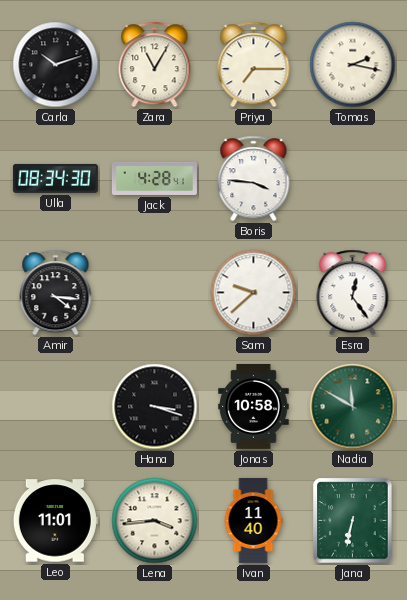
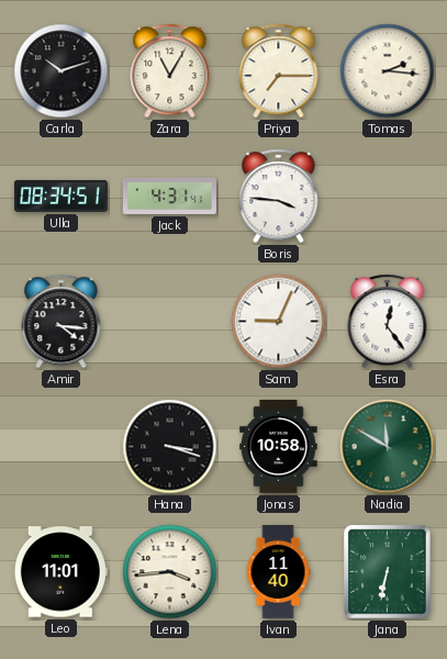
Tomas: 2:17 -> 2:16
Ulla: 08:34:30 -> 08:34:51
Jack: 4:28 -> 4:31
Sam: 9:38 -> 9:04
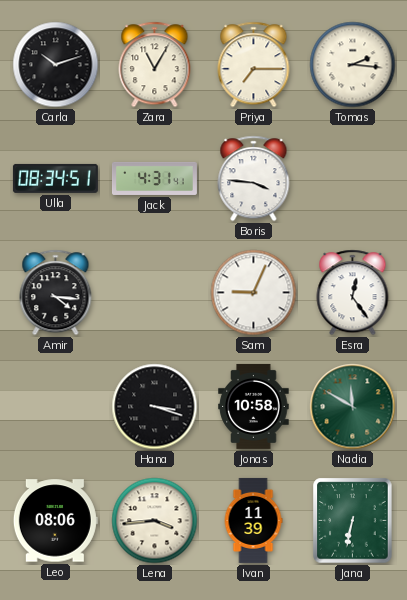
Leo: 11:01 -> 08:06
Ivan: 11:40 -> 11:39
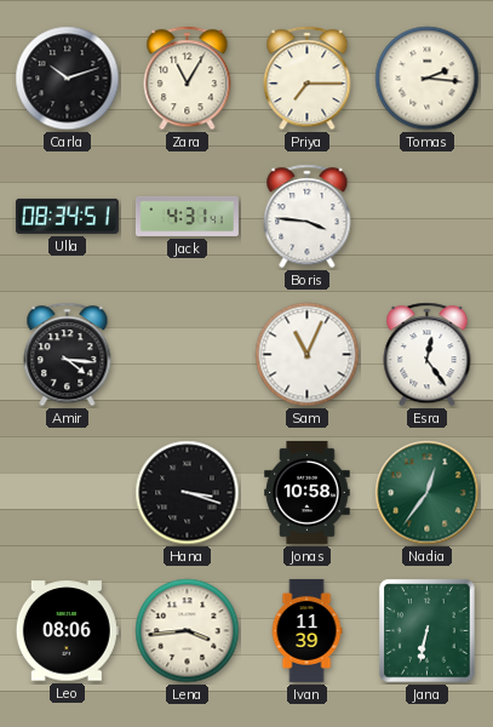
Sam: 9:04 -> 11:04
Nadia: 11:50 -> 12:36
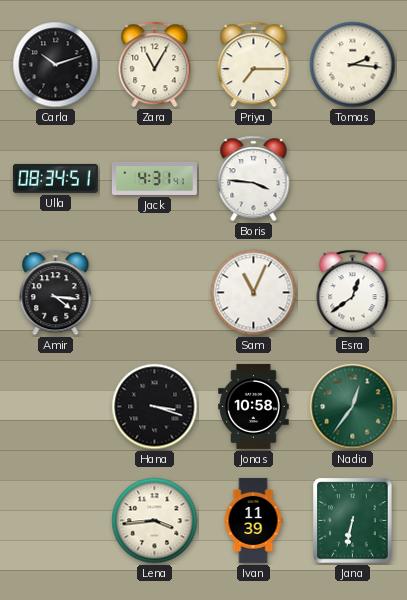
Esra: 12:24 -> 12:39
Leo: 08:06 -> none
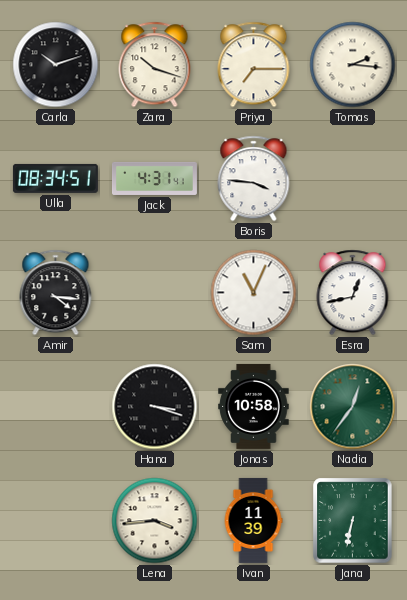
Zara: 11:05 -> 10:18
Esra: 12:39 -> 12:43
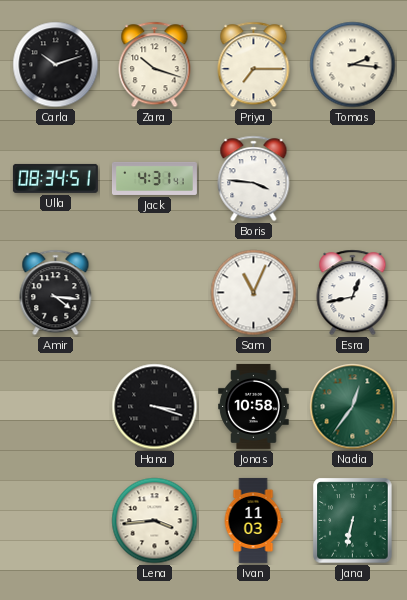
Ivan: 11:39 -> 11:03
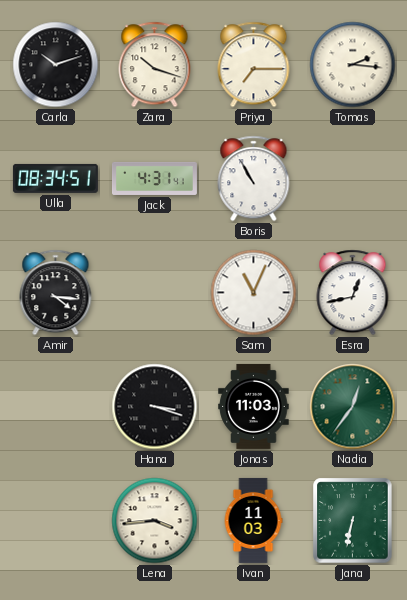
Boris: 3:46 -> 10:55
Jonas: 10:58 -> 11:03
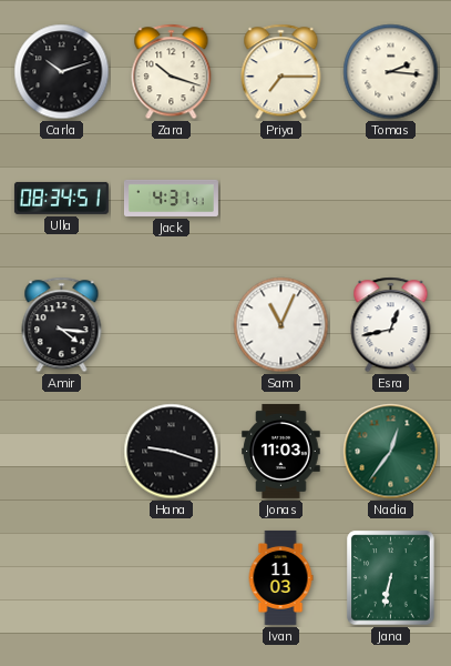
Boris: 10:55 -> none
Hana: 3:18 -> 9:18
Lena: 3:44 -> none
